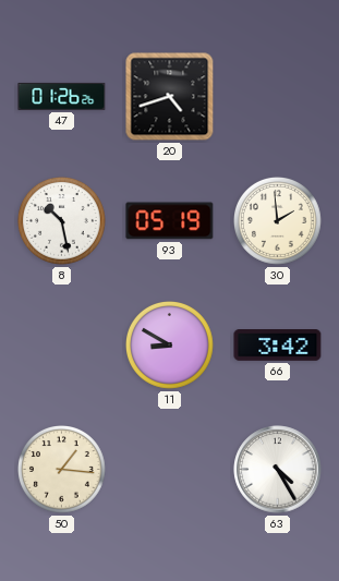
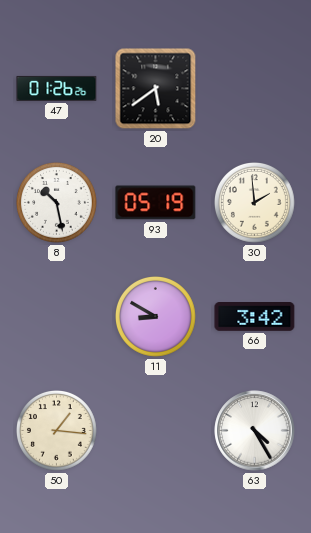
20: 4:42 -> 5:39
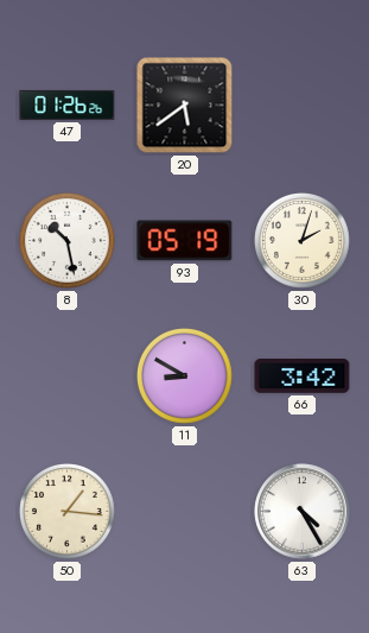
30: 1:59 -> 2:03
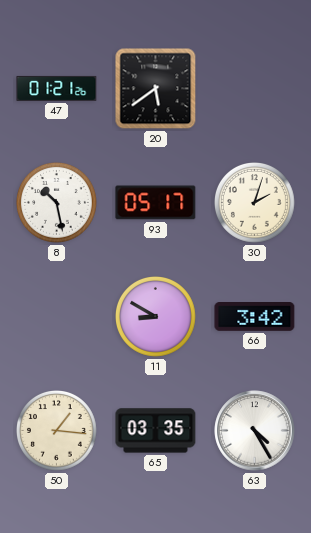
47: 01:26 -> 01:21
93: 05:19 -> 05:17
65: none -> 03:35
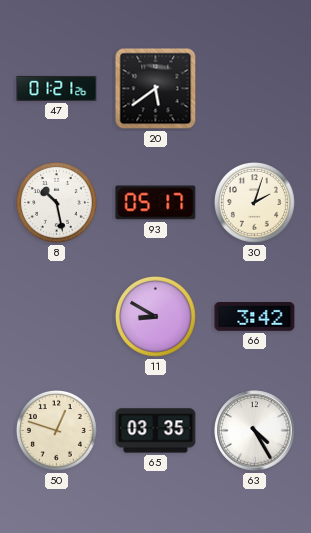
50: 1:16 -> 12:48
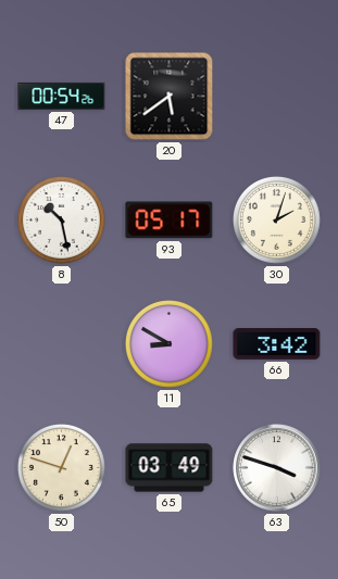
47: 01:21 -> 00:54
65: 03:35 -> 03:49
63: 4:25 -> 3:48
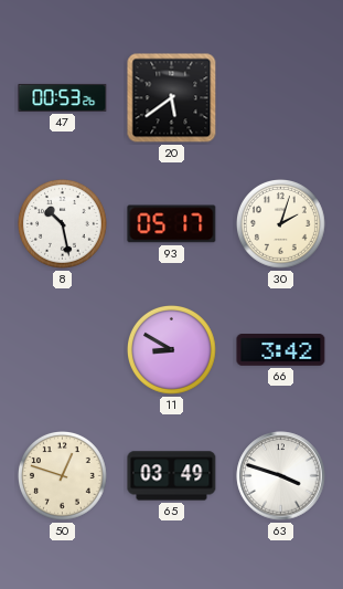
47: 00:54 -> 00:53
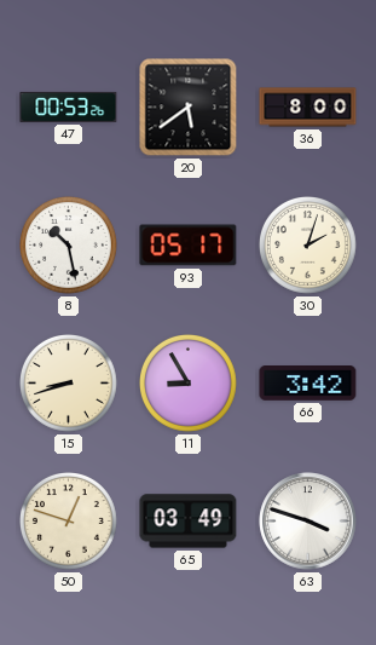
36: none -> 8:00
15: none -> 8:42
11: 8:50 -> 8:55
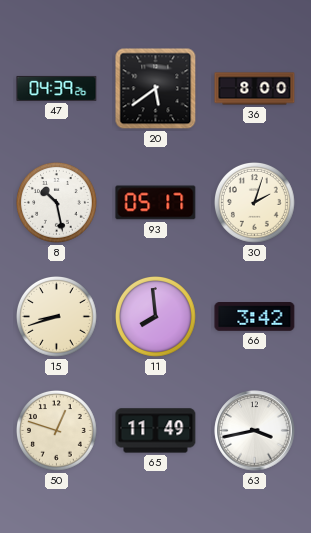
47: 00:53 -> 04:39
11: 8:55 -> 7:59
65: 03:49 -> 11:49
63: 3:48 -> 3:43
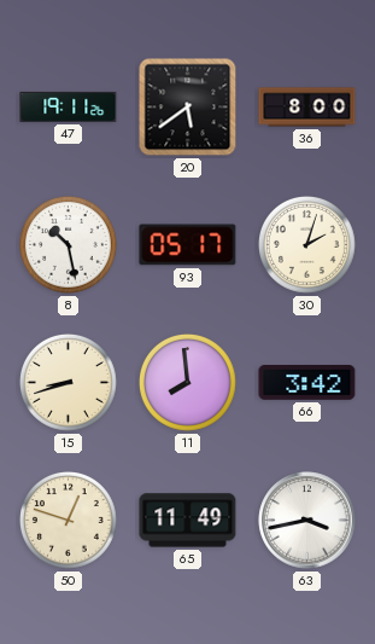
47: 04:39 -> 19:11
